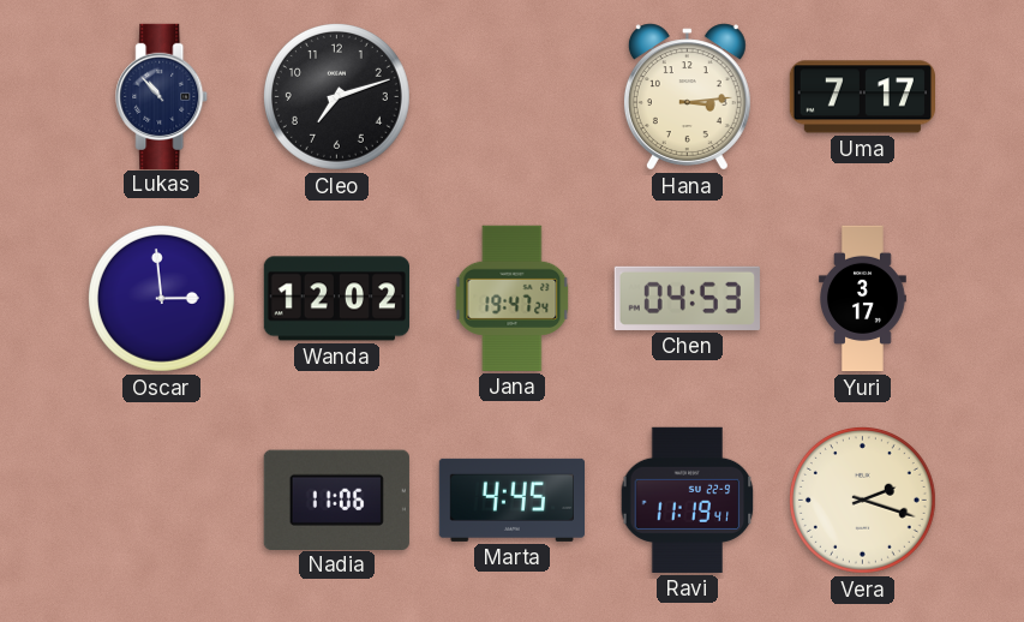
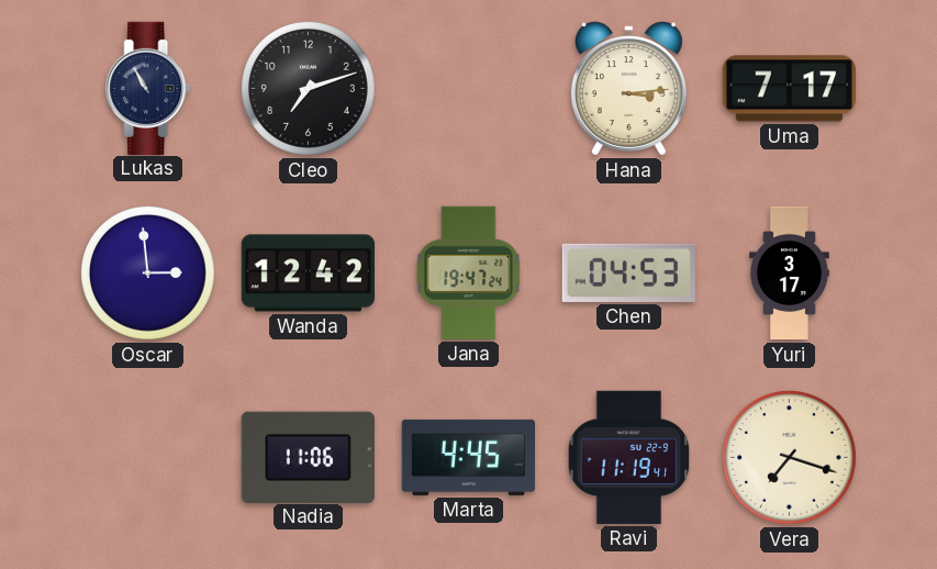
Lukas: 10:53 -> 10:55
Wanda: 12:02 -> 12:42
Vera: 2:18 -> 7:18
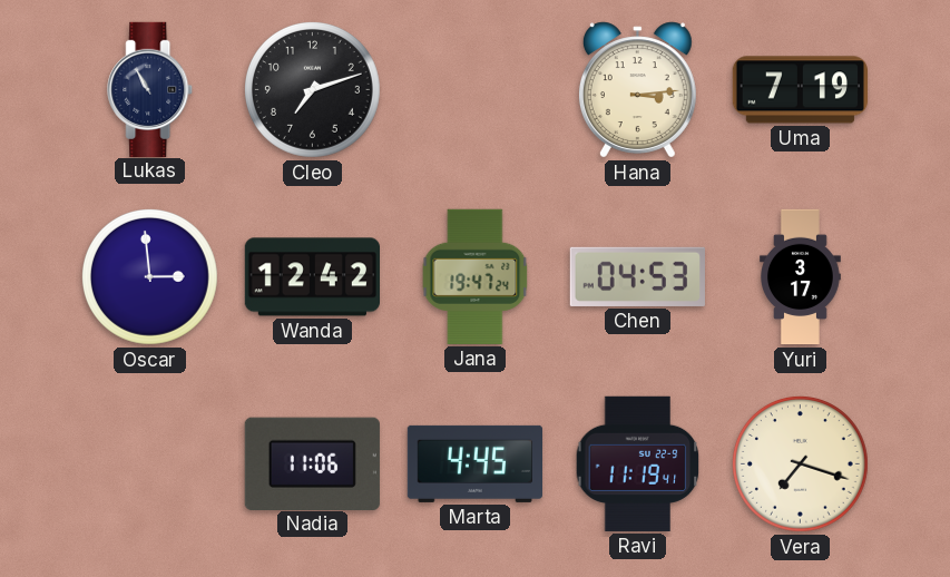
Uma: 7:17 -> 7:19
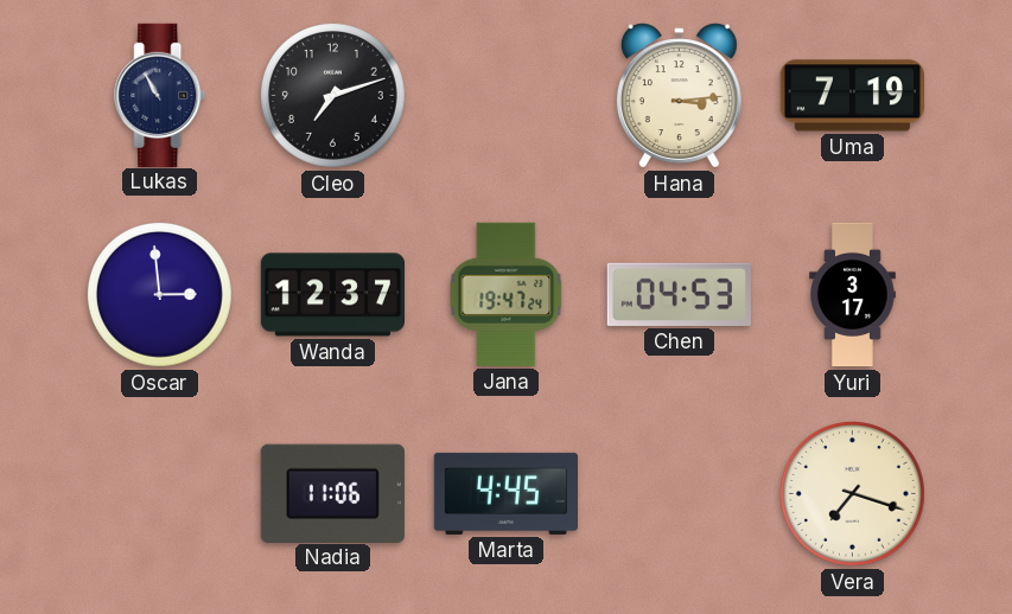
Wanda: 12:42 -> 12:37
Ravi: 11:19 -> none
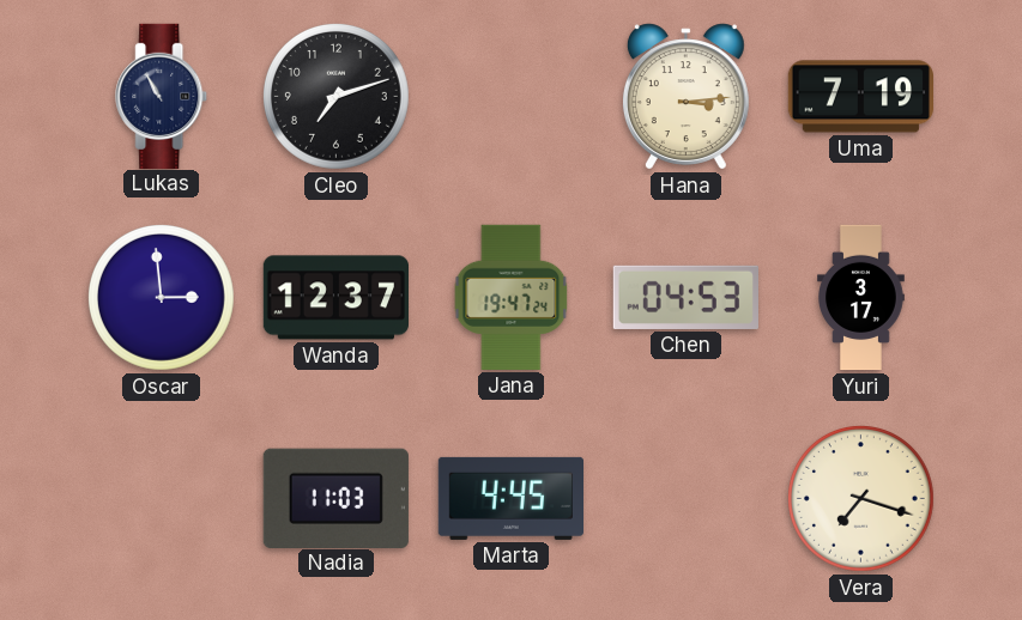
Nadia: 11:06 -> 11:03
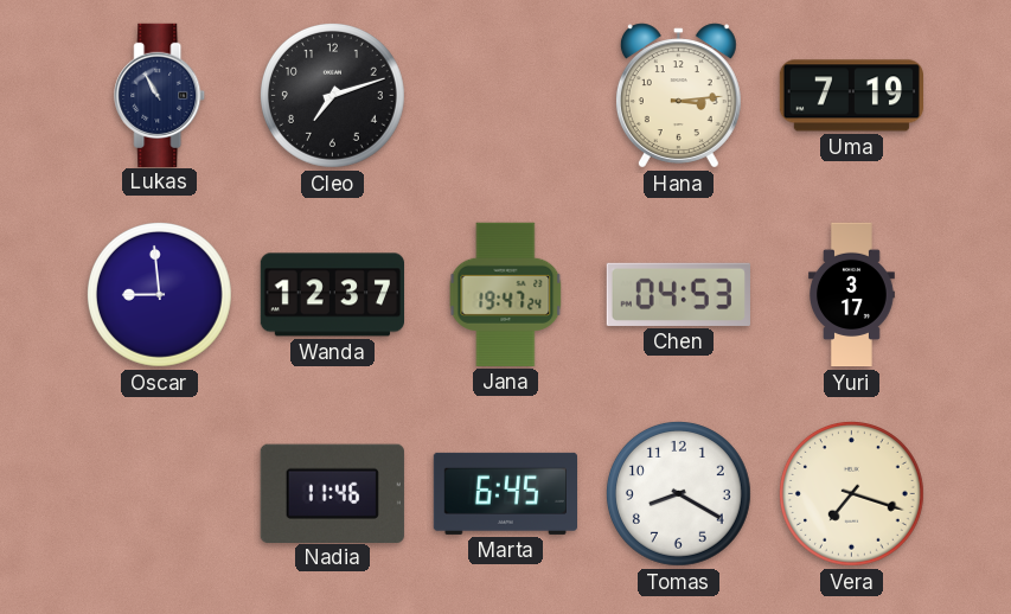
Oscar: 2:59 -> 8:59
Nadia: 11:03 -> 11:46
Marta: 4:45 -> 6:45
Tomas: none -> 8:20
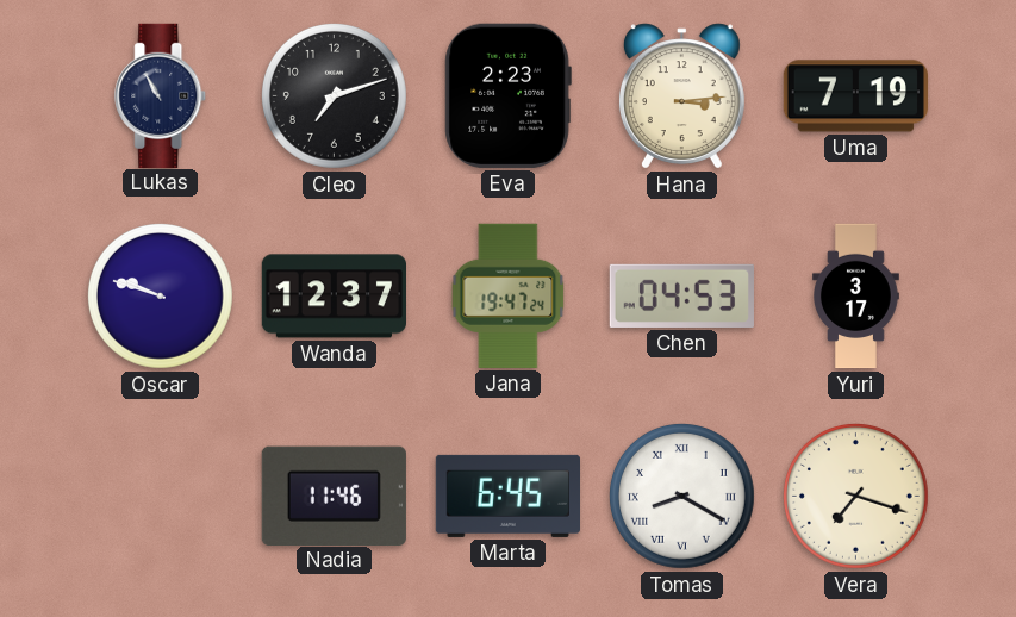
Eva: none -> 2:23
Oscar: 8:59 -> 9:48
Tomas numerals: Arabic -> Roman
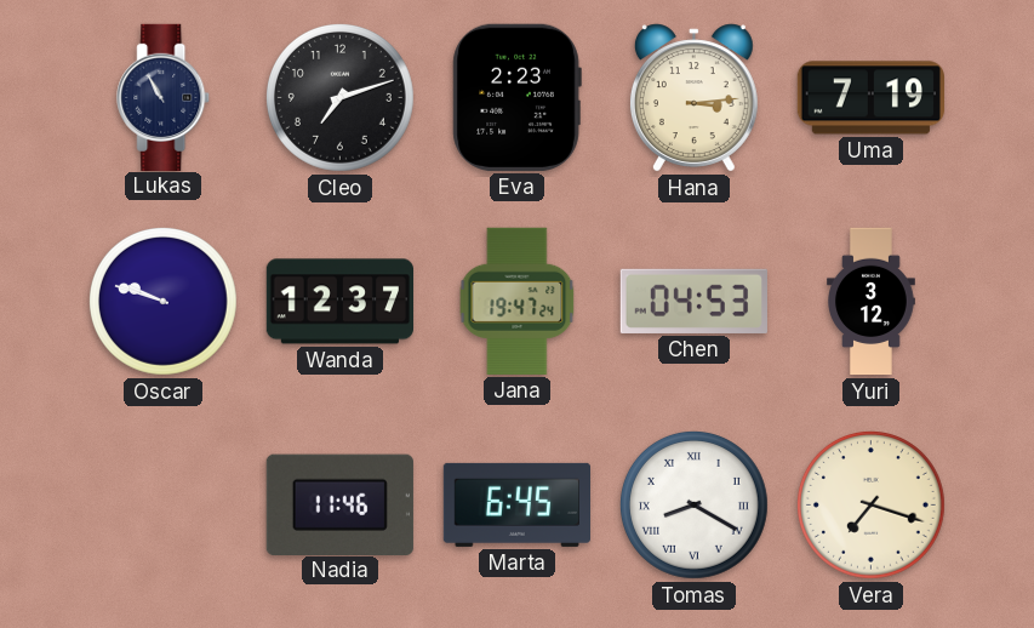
Yuri: 3:17 -> 3:12
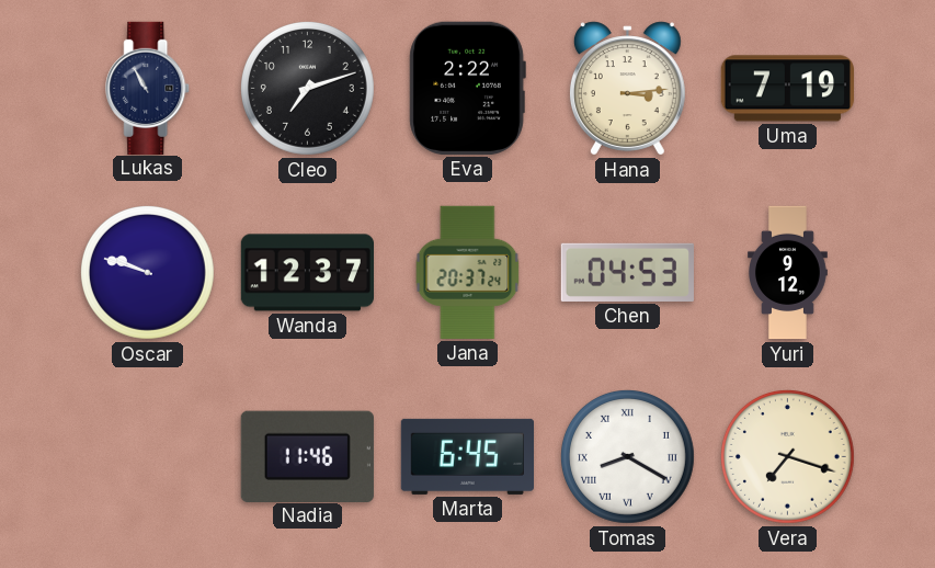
Eva: 2:23 -> 2:22
Jana: 19:47 -> 20:37
Yuri: 3:12 -> 9:12
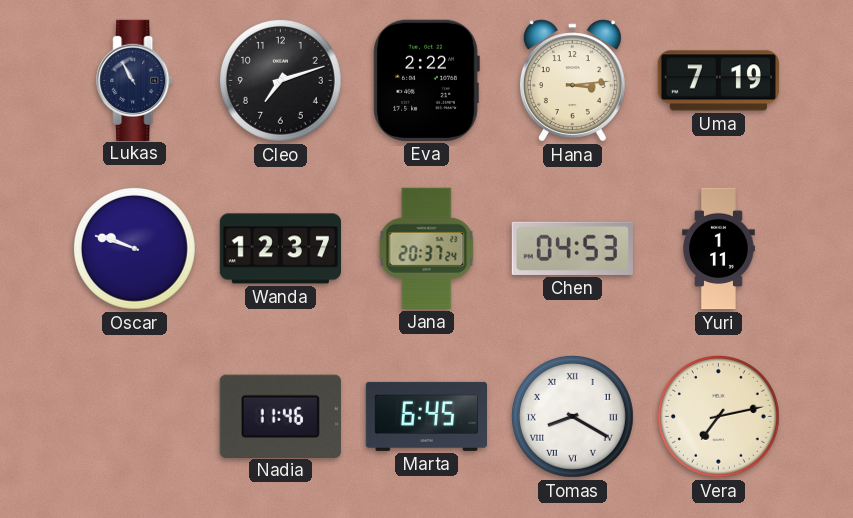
Yuri: 9:12 -> 1:11
Vera: 7:18 -> 7:13
